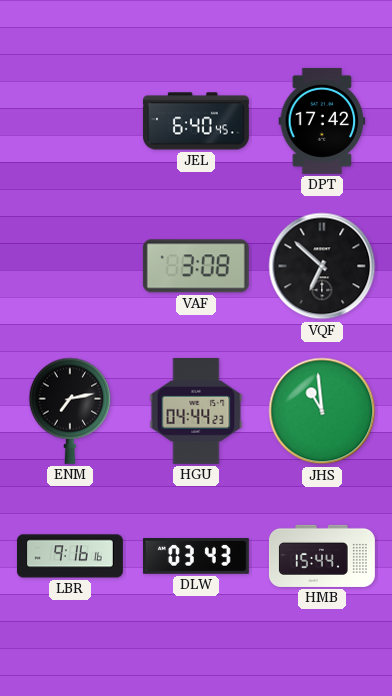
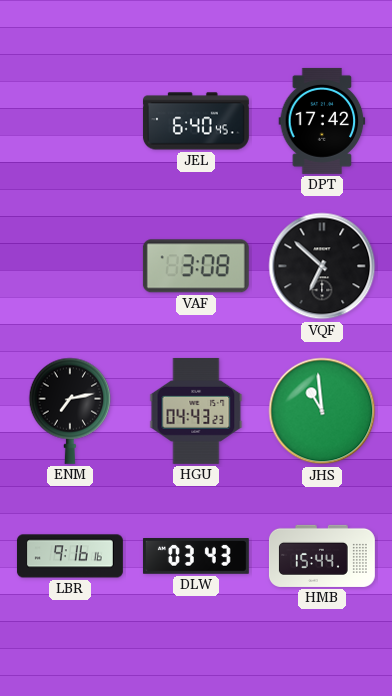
HGU: 04:44 -> 04:43
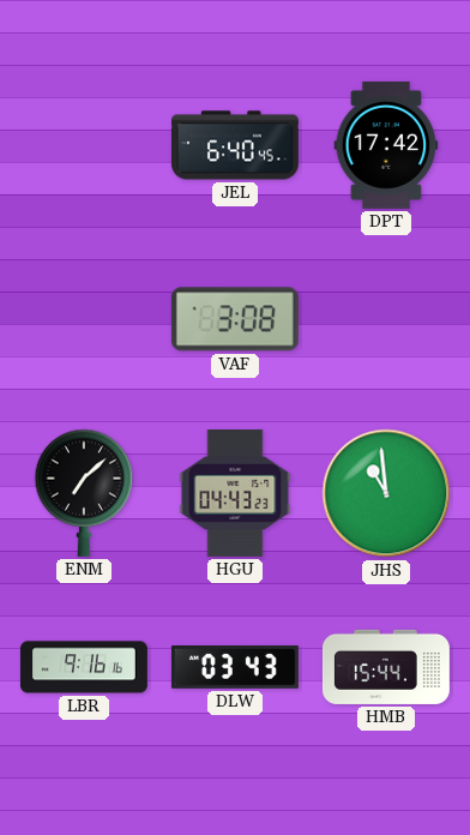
VQF: 6:52 -> none
ENM: 7:13 -> 7:08
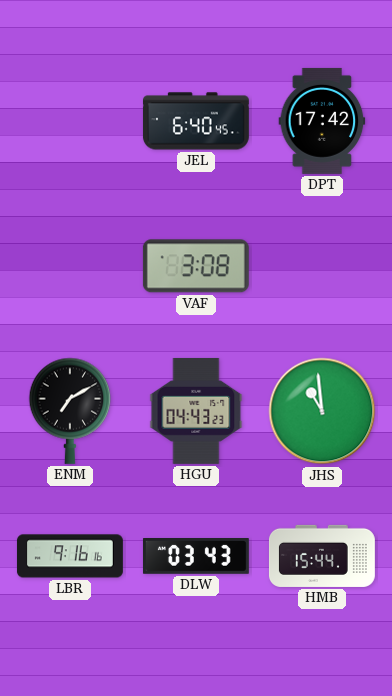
ENM: 7:08 -> 7:10
